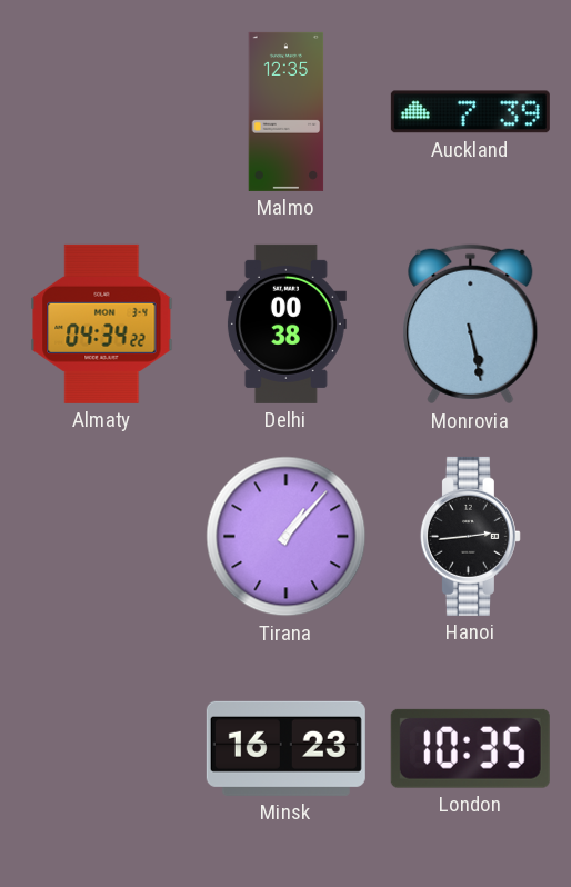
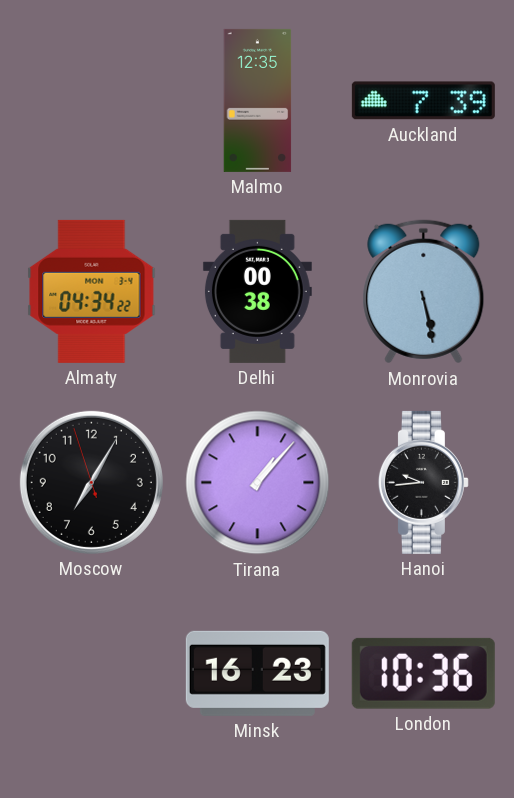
Moscow: none -> 7:04
Hanoi: 2:44 -> 9:44
London: 10:35 -> 10:36
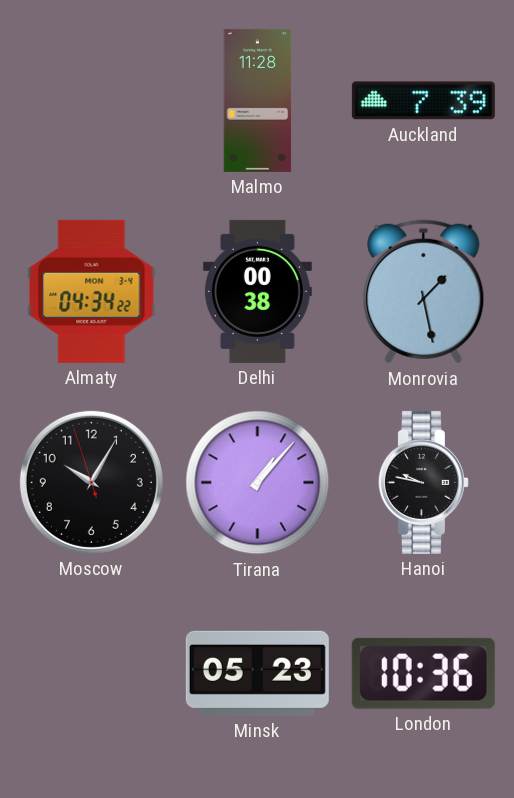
Malmo: 12:35 -> 11:28
Monrovia: 5:28 -> 1:28
Moscow: 7:04 -> 10:04
Hanoi: 9:44 -> 9:47
Minsk: 16:23 -> 05:23
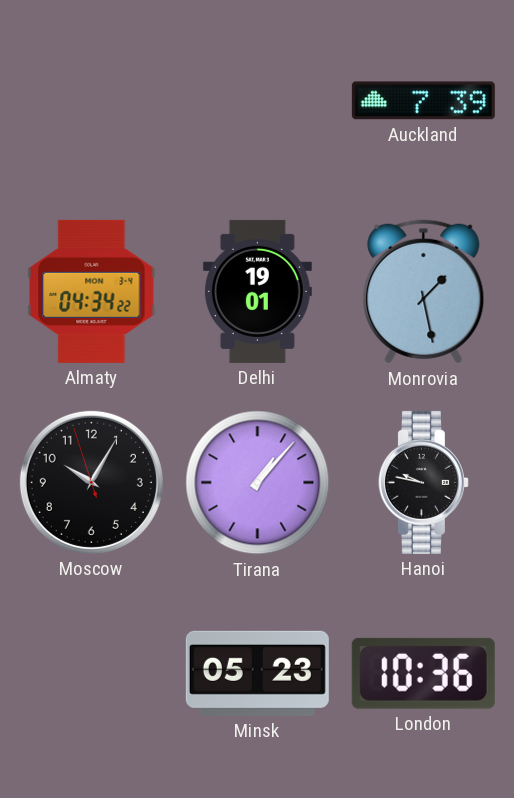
Malmo: 11:28 -> none
Delhi: 00:38 -> 19:01
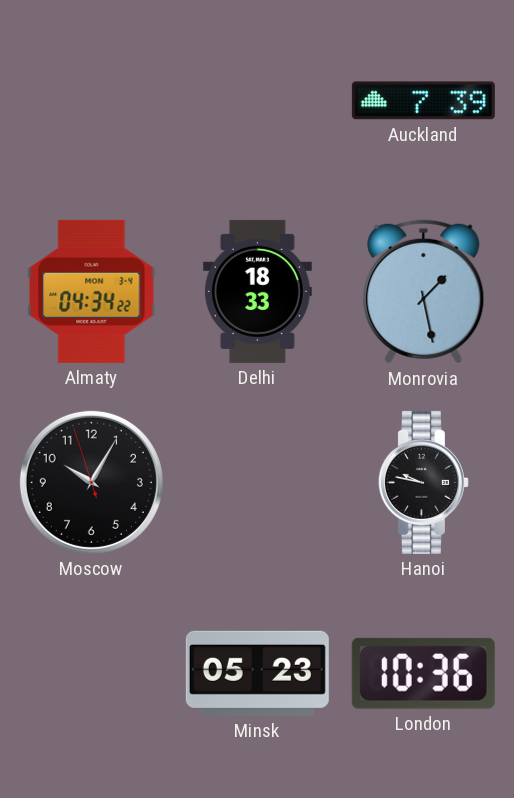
Delhi: 19:01 -> 18:33
Tirana: 1:07 -> none
